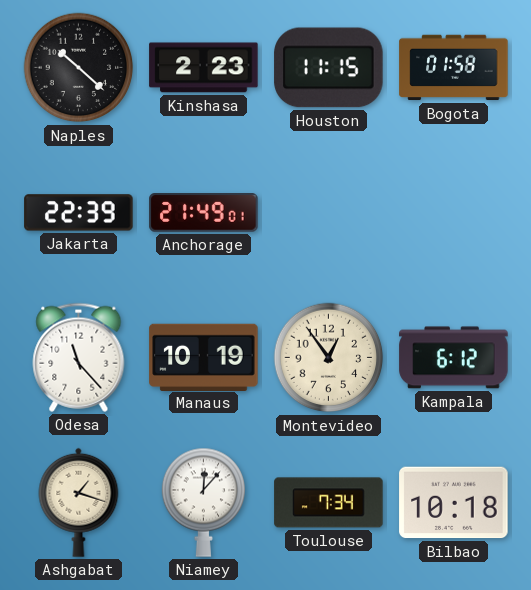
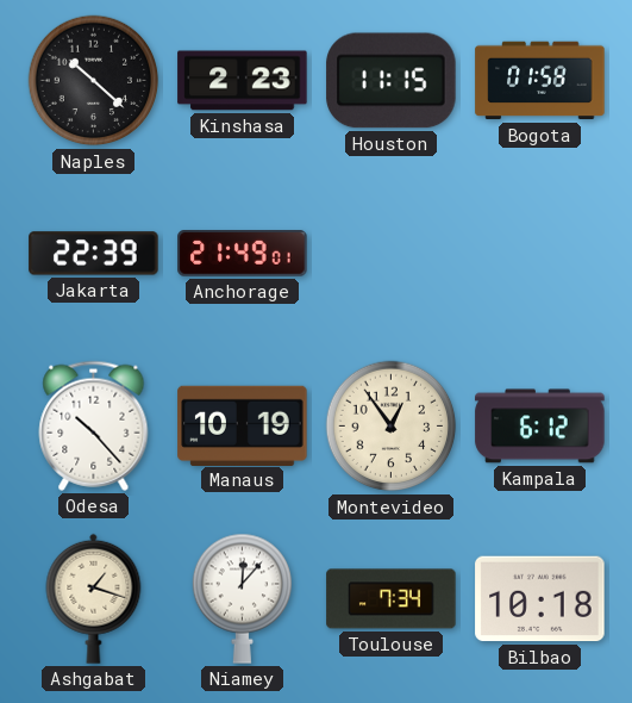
Odesa: 11:23 -> 10:23
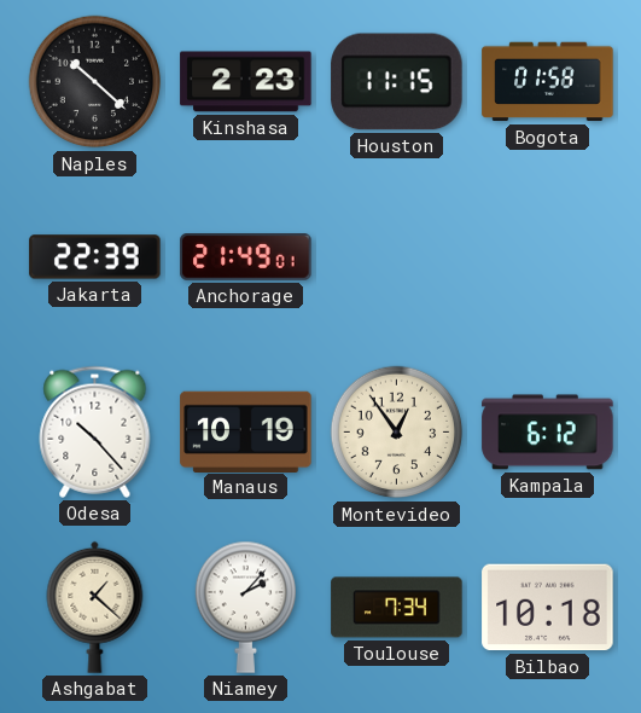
Ashgabat: 1:18 -> 1:22
Niamey: 12:07 -> 2:07
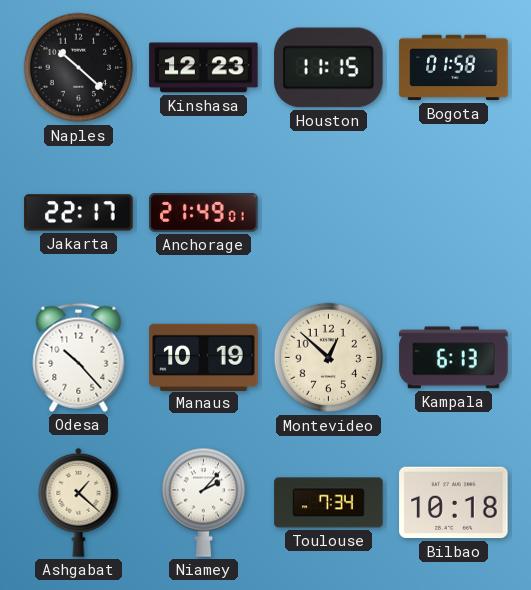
Kinshasa: 2:23 -> 12:23
Jakarta: 22:39 -> 22:17
Montevideo: 12:54 -> 12:52
Kampala: 6:12 -> 6:13
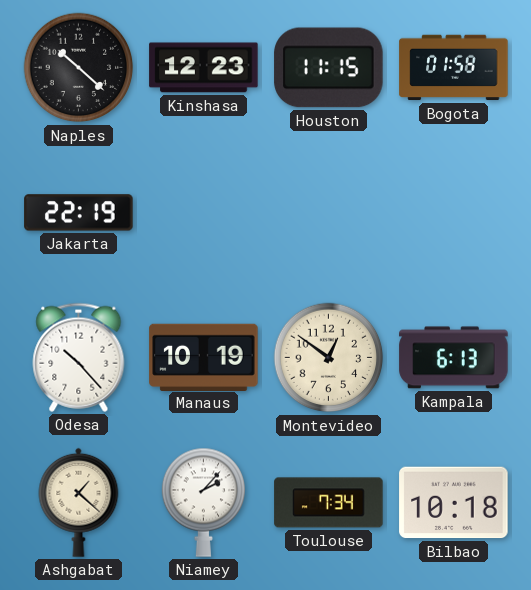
Jakarta: 22:17 -> 22:19
Anchorage: 21:49 -> none
Montevideo: 12:52 -> 12:51
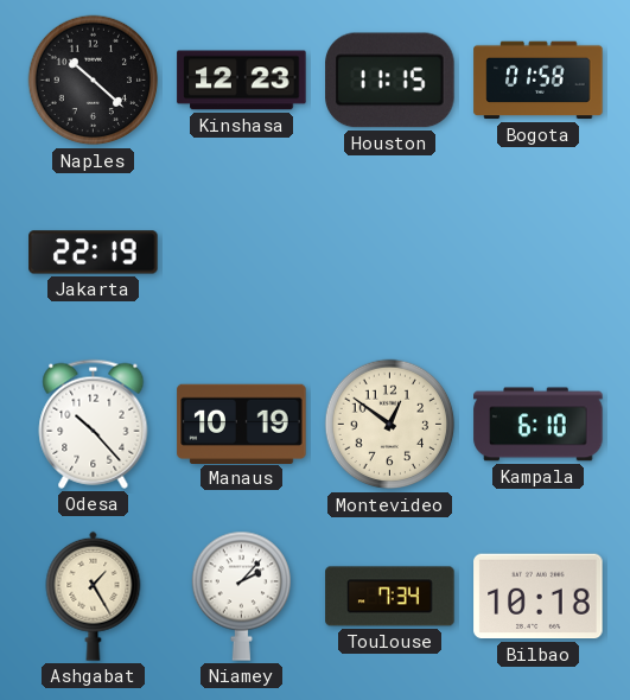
Kampala: 6:13 -> 6:10
Ashgabat: 1:22 -> 1:25
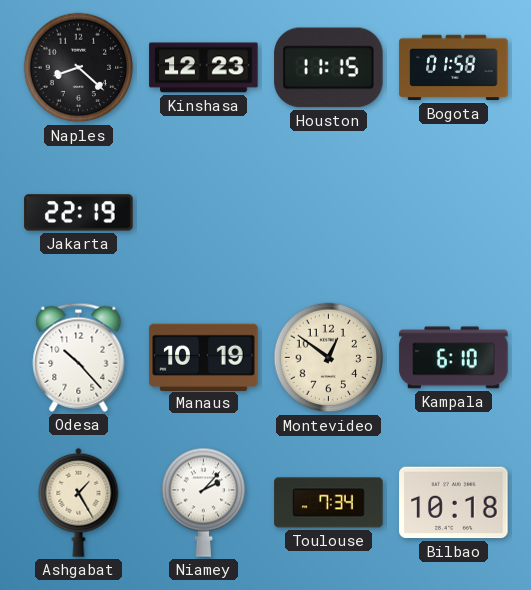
Naples: 10:22 -> 8:22
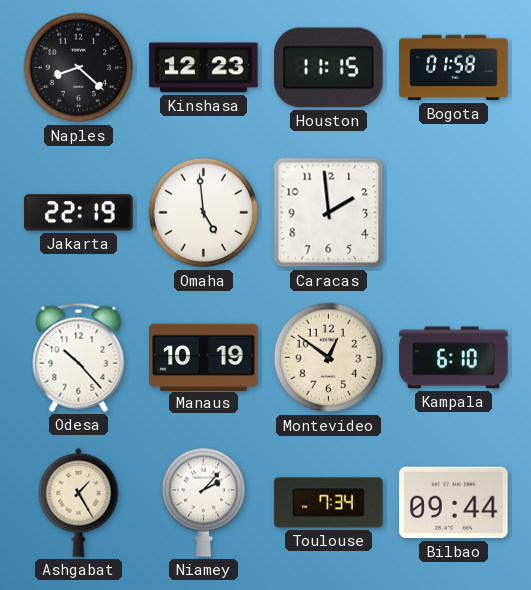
Omaha: none -> 4:59
Caracas: none -> 1:59
Bilbao: 10:18 -> 09:44
